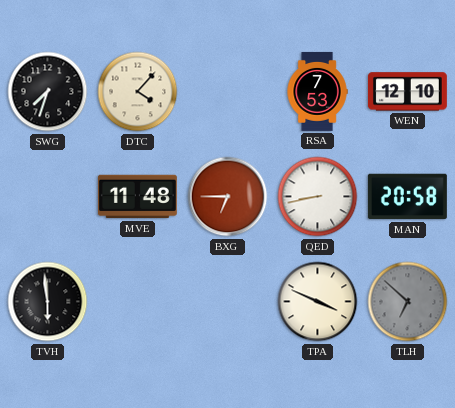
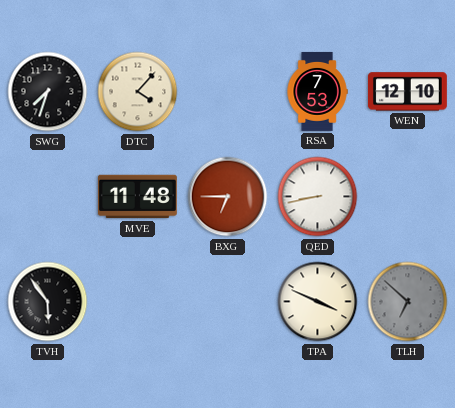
MAN: 20:58 -> none
TVH: 5:59 -> 5:54
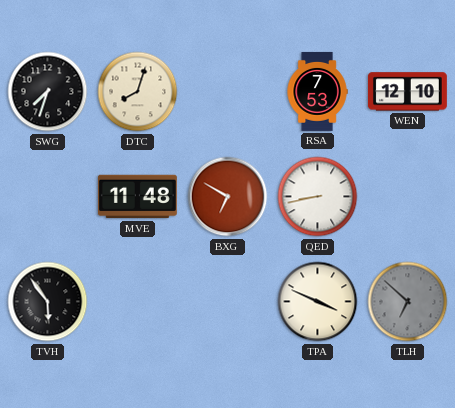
DTC: 4:07 -> 8:03
BXG: 6:45 -> 6:50
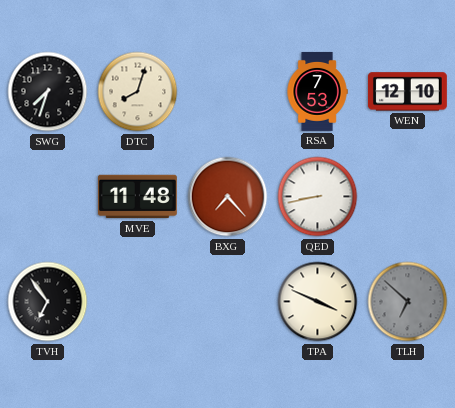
BXG: 6:50 -> 7:23
TVH: 5:54 -> 6:54
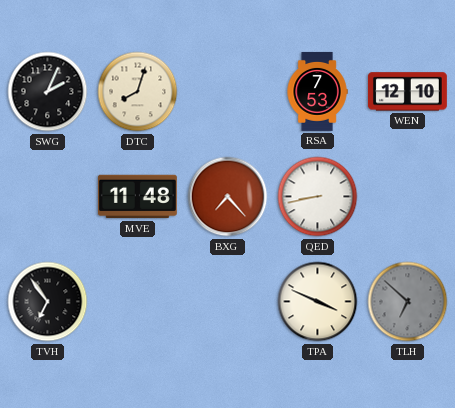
SWG: 7:33 -> 2:04
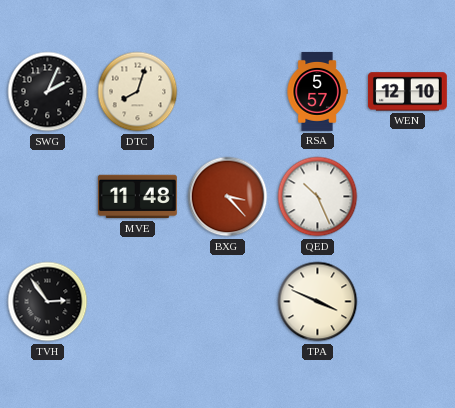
RSA: 7:53 -> 5:57
BXG: 7:23 -> 3:23
QED: 8:43 -> 10:26
TVH: 6:54 -> 2:54
TLH: 6:52 -> none
